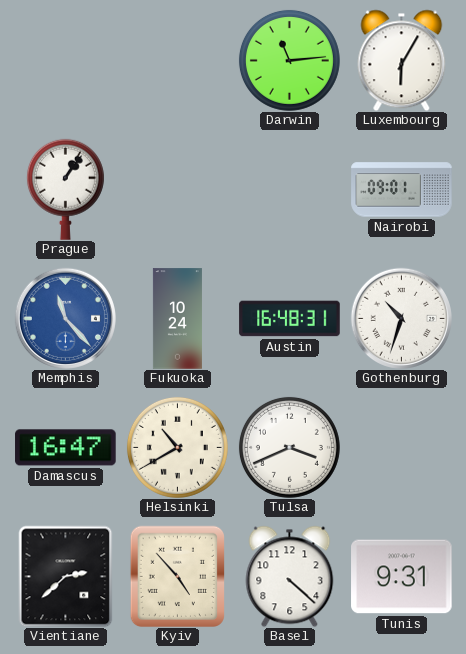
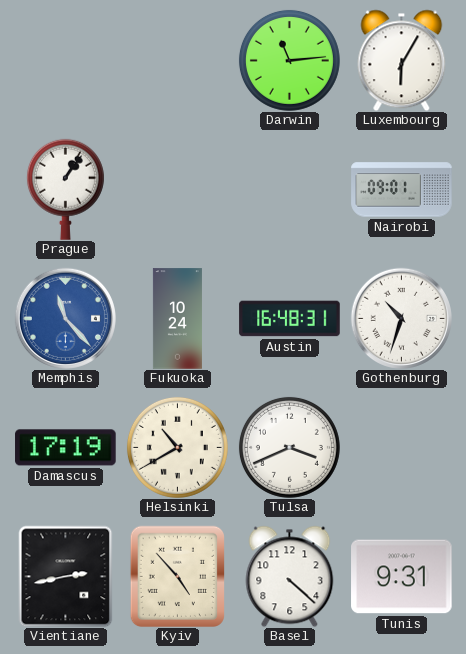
Damascus: 16:47 -> 17:19
Vientiane: 2:38 -> 2:43
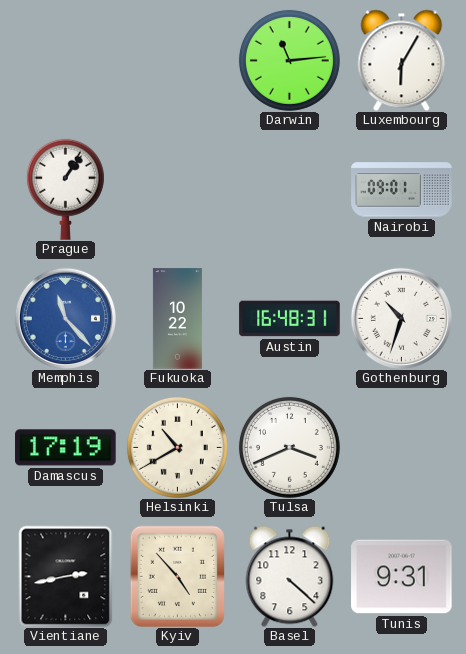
Fukuoka: 10:24 -> 10:22
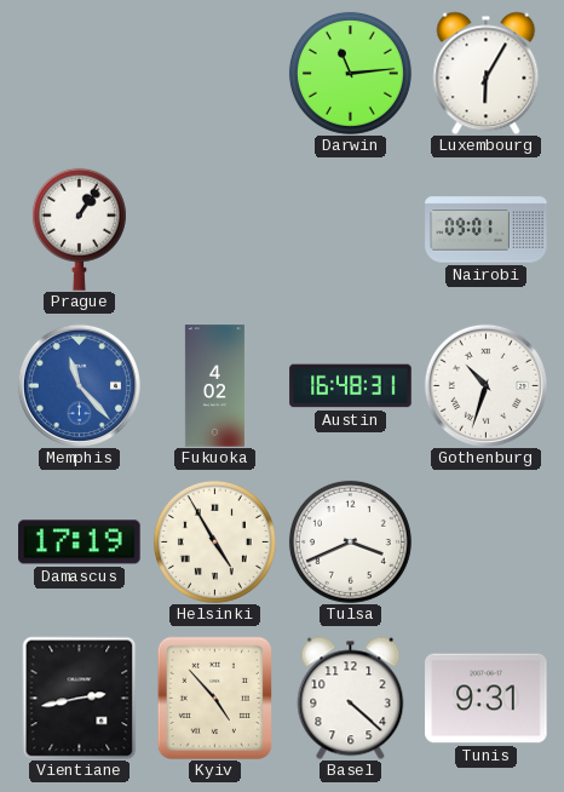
Fukuoka: 10:22 -> 4:02
Helsinki: 10:40 -> 4:55
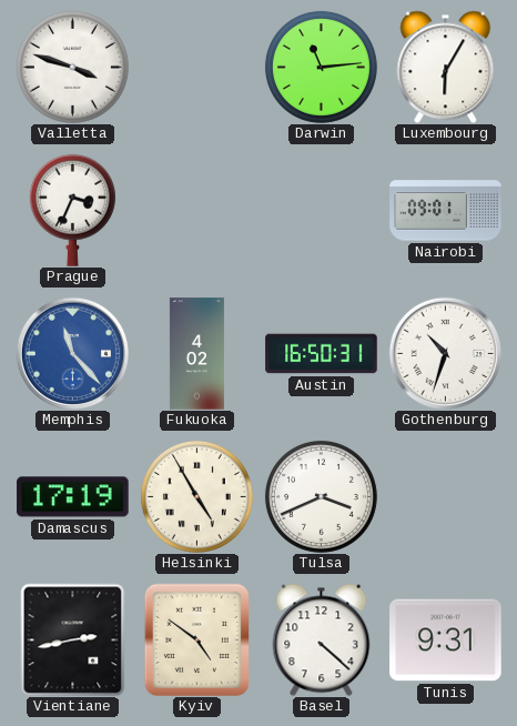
Valletta: none -> 3:48
Prague: 1:06 -> 3:34
Austin: 16:48 -> 16:50
Kyiv: 4:53 -> 4:51
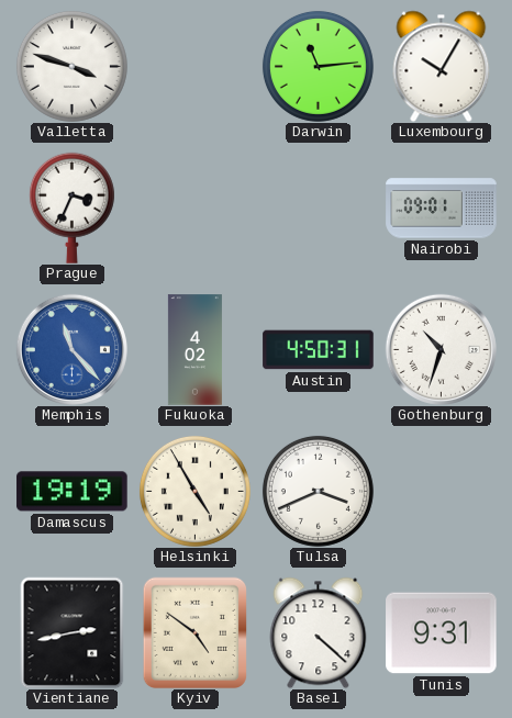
Luxembourg: 6:05 -> 10:05
Austin: 16:50 -> 4:50
Damascus: 17:19 -> 19:19
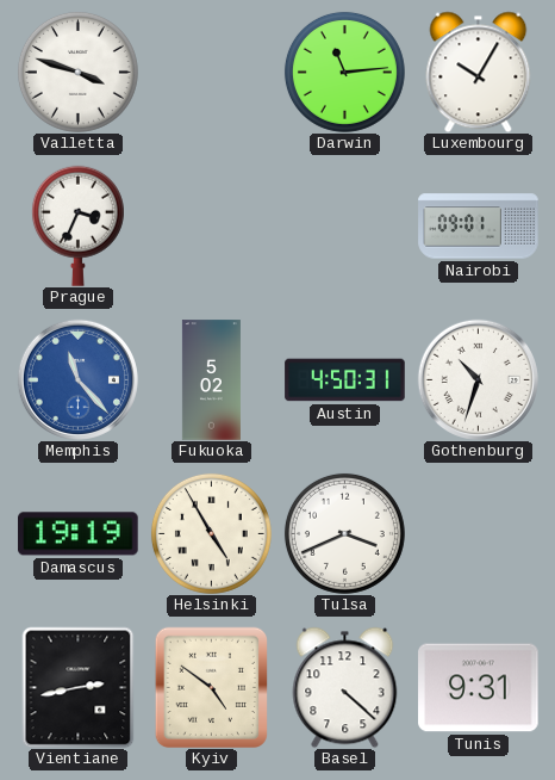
Fukuoka: 4:02 -> 5:02
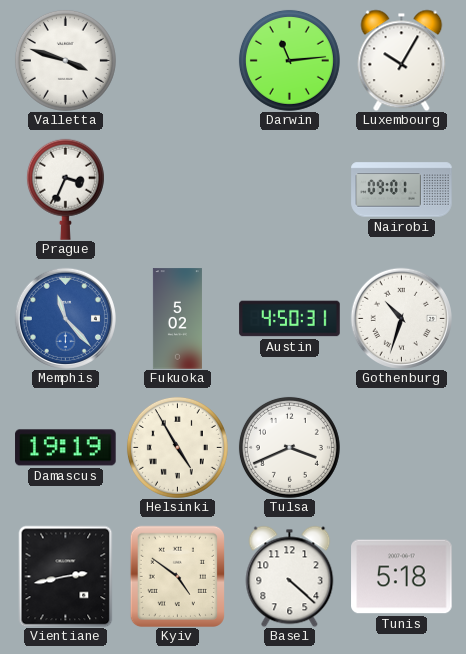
Tunis: 9:31 -> 5:18
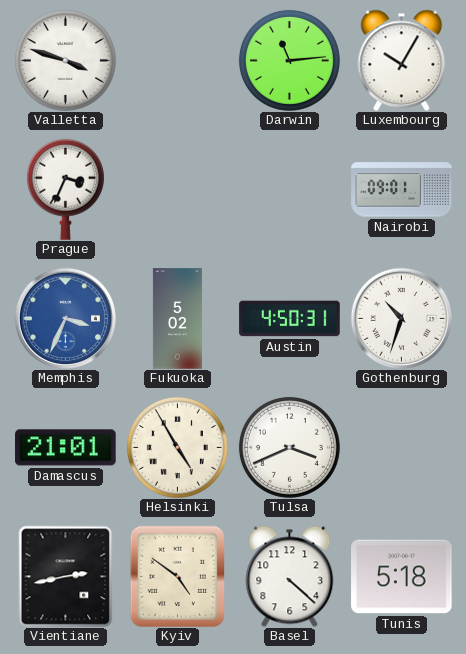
Memphis: 11:23 -> 3:34
Damascus: 19:19 -> 21:01
